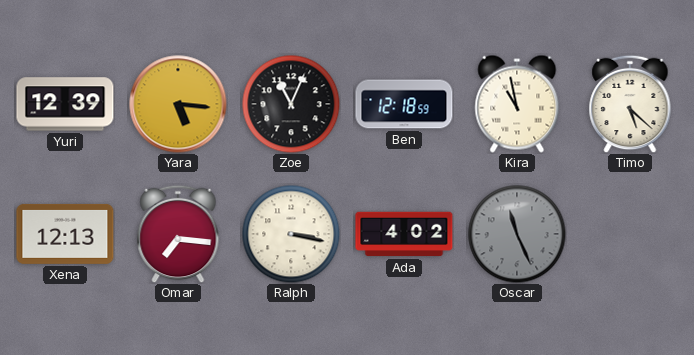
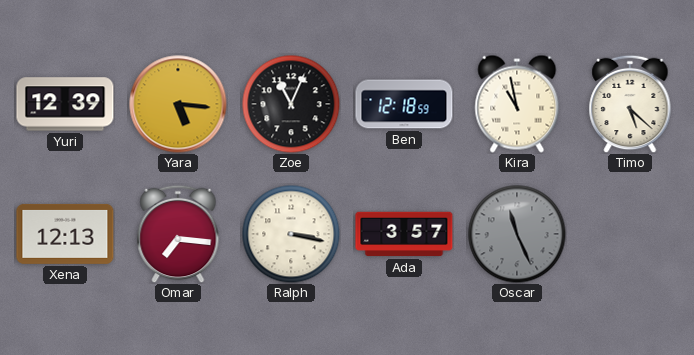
Ada: 4:02 -> 3:57
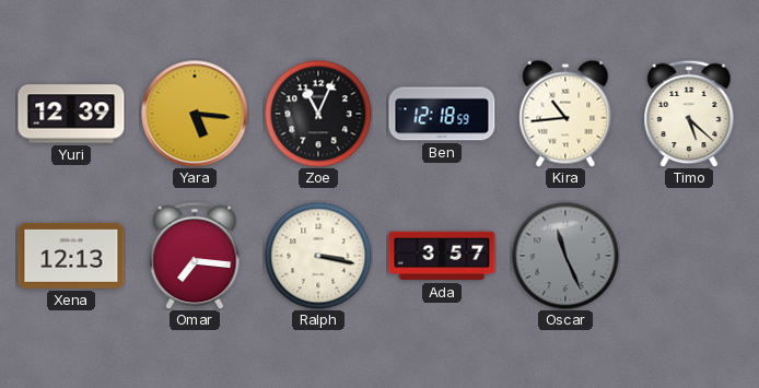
Kira: 10:58 -> 10:44
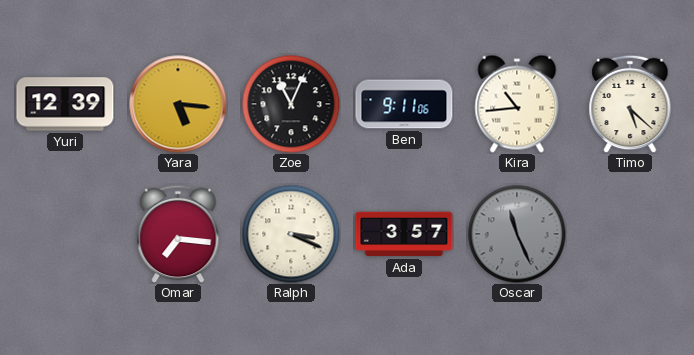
Ben: 12:18 -> 9:11
Xena: 12:13 -> none
Ralph: 3:17 -> 3:19
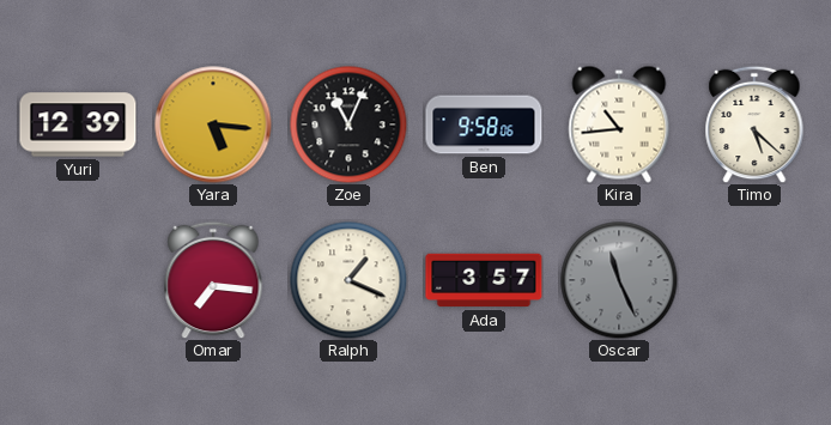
Ben: 9:11 -> 9:58
Ralph: 3:19 -> 1:19
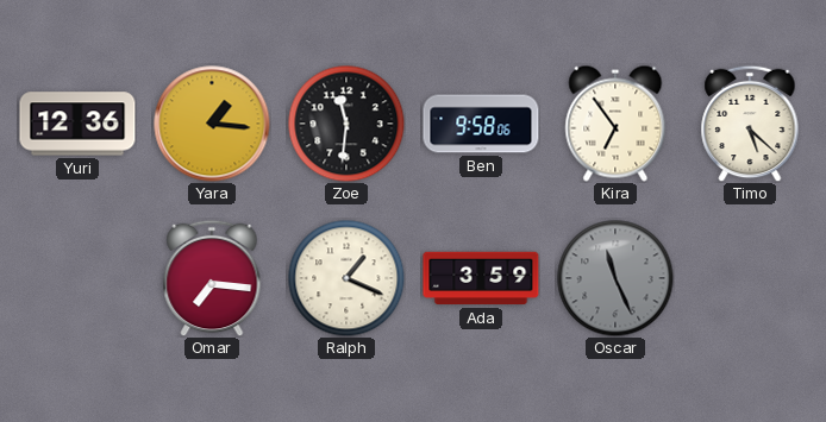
Yuri: 12:39 -> 12:36
Yara: 5:16 -> 1:16
Zoe: 11:04 -> 11:31
Kira: 10:44 -> 6:54
Ada: 3:57 -> 3:59
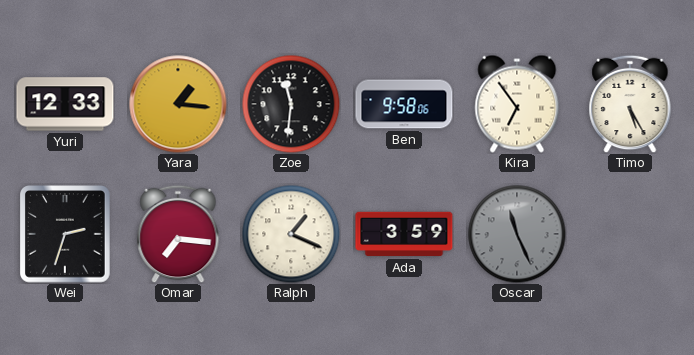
Yuri: 12:36 -> 12:33
Timo: 5:22 -> 5:25
Wei: none -> 2:33
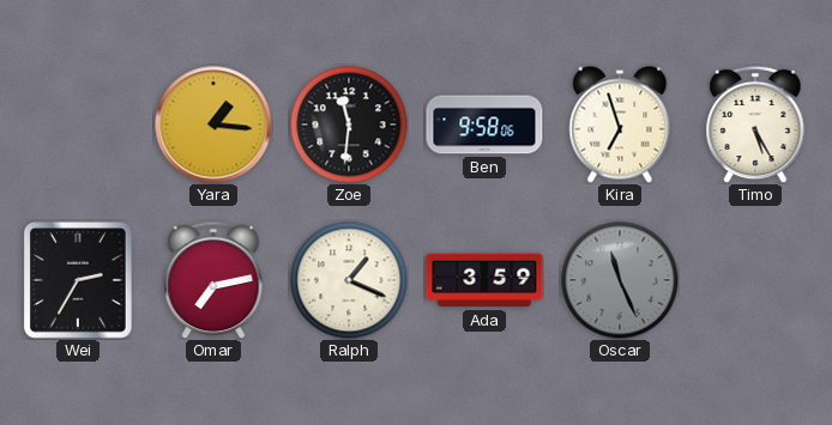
Yuri: 12:33 -> none
Kira: 6:54 -> 6:57
Wei: 2:33 -> 2:35
Omar: 7:16 -> 7:13
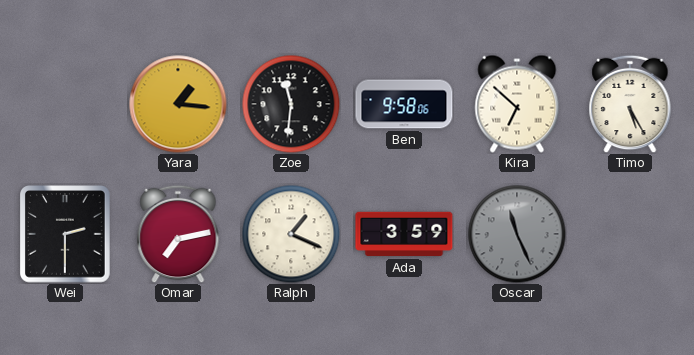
Kira: 6:57 -> 6:52
Wei: 2:35 -> 2:30
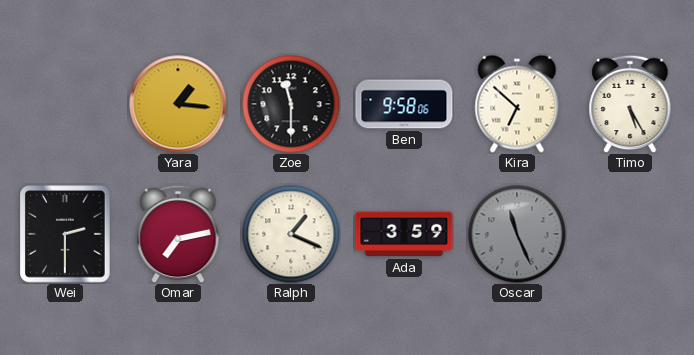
Zoe: 11:31 -> 11:30
